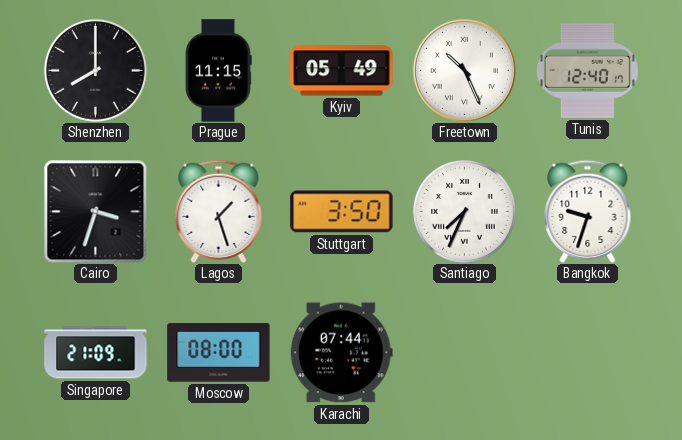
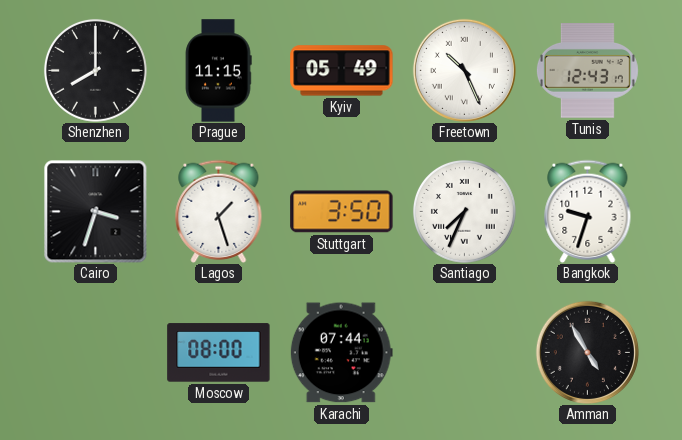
Tunis: 12:40 -> 12:43
Singapore: 21:09 -> none
Amman: none -> 4:55
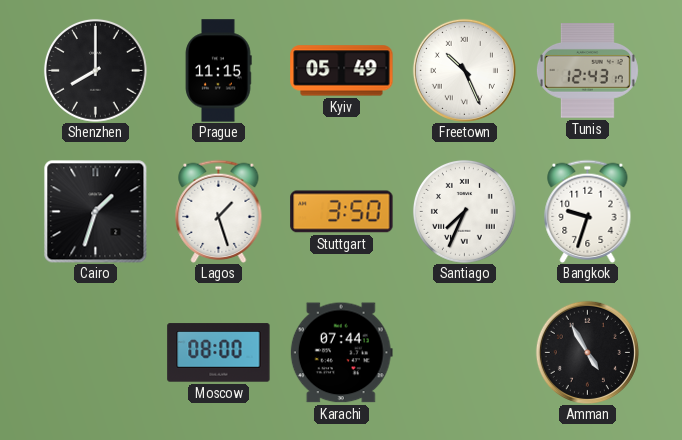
Cairo: 3:33 -> 1:33
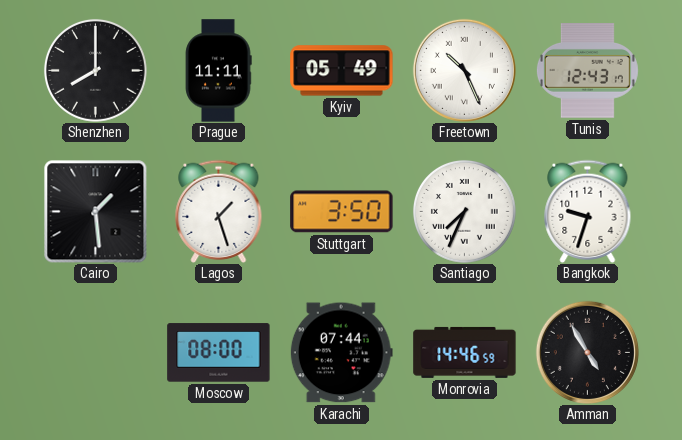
Prague: 11:15 -> 11:11
Cairo: 1:33 -> 1:29
Monrovia: none -> 14:46
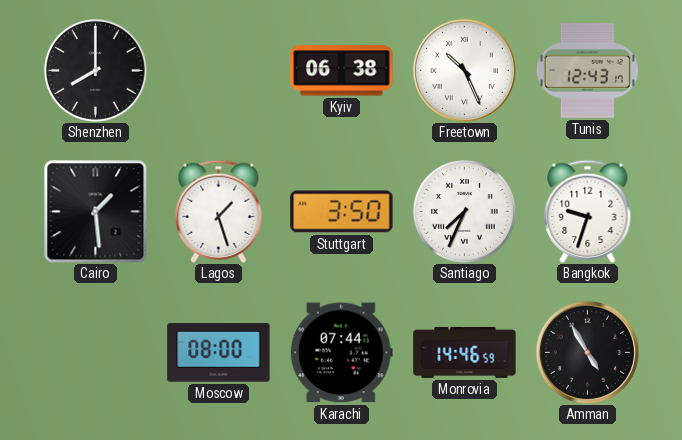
Prague: 11:11 -> none
Kyiv: 05:49 -> 06:38
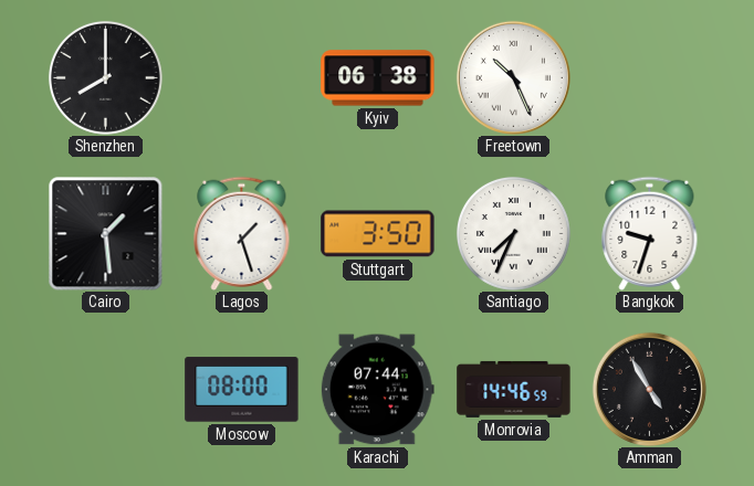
Tunis: 12:43 -> none
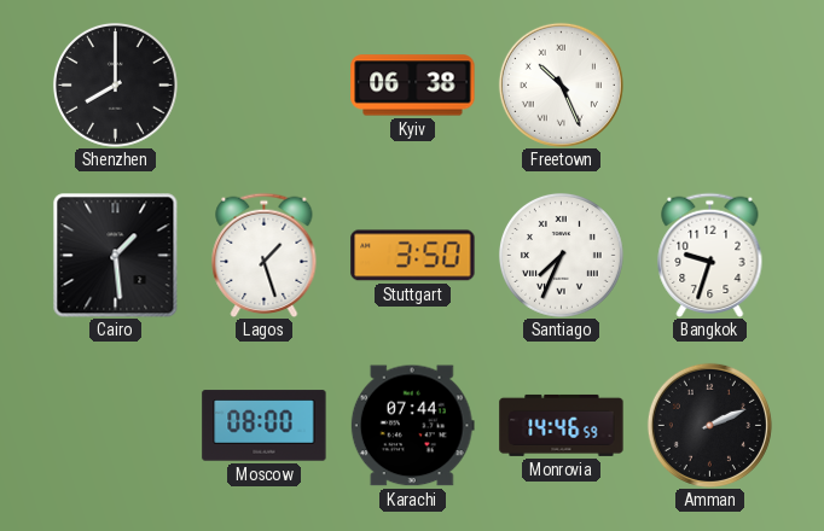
Amman: 4:55 -> 2:11
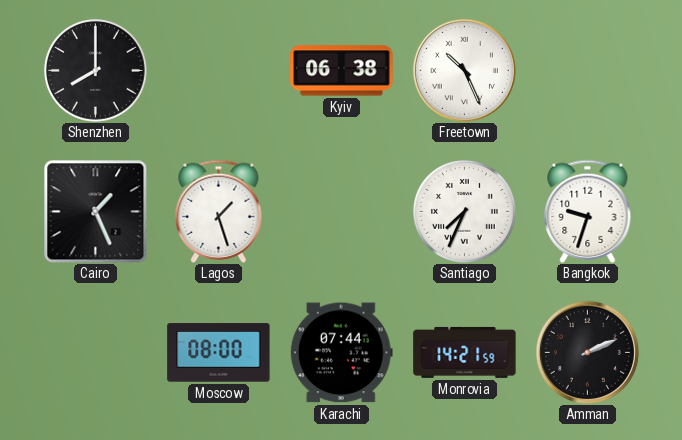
Cairo: 1:29 -> 1:26
Stuttgart: 3:50 -> none
Monrovia: 14:46 -> 14:21
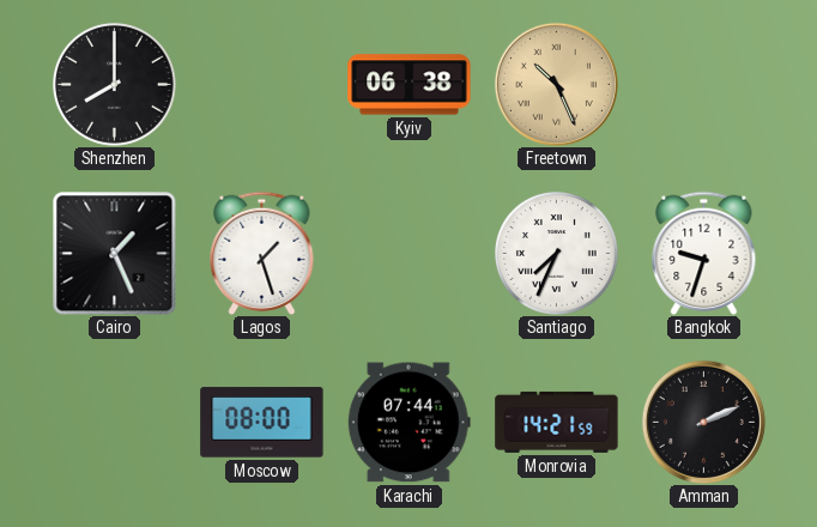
Freetown dial: white -> champagne
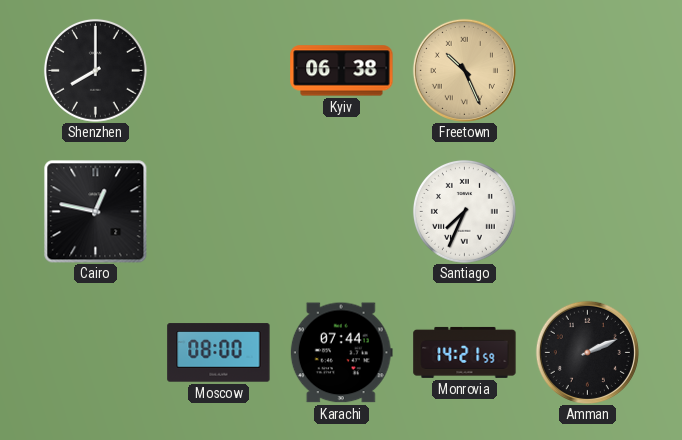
Cairo: 1:26 -> 12:47
Lagos: 1:27 -> none
Bangkok: 9:33 -> none
